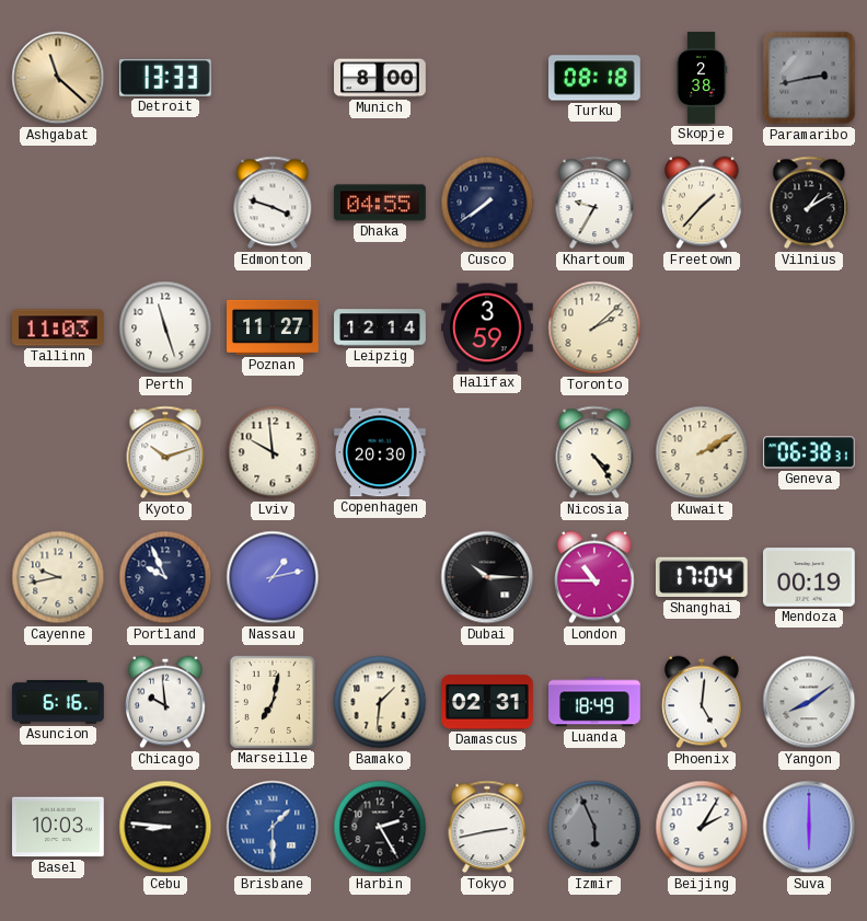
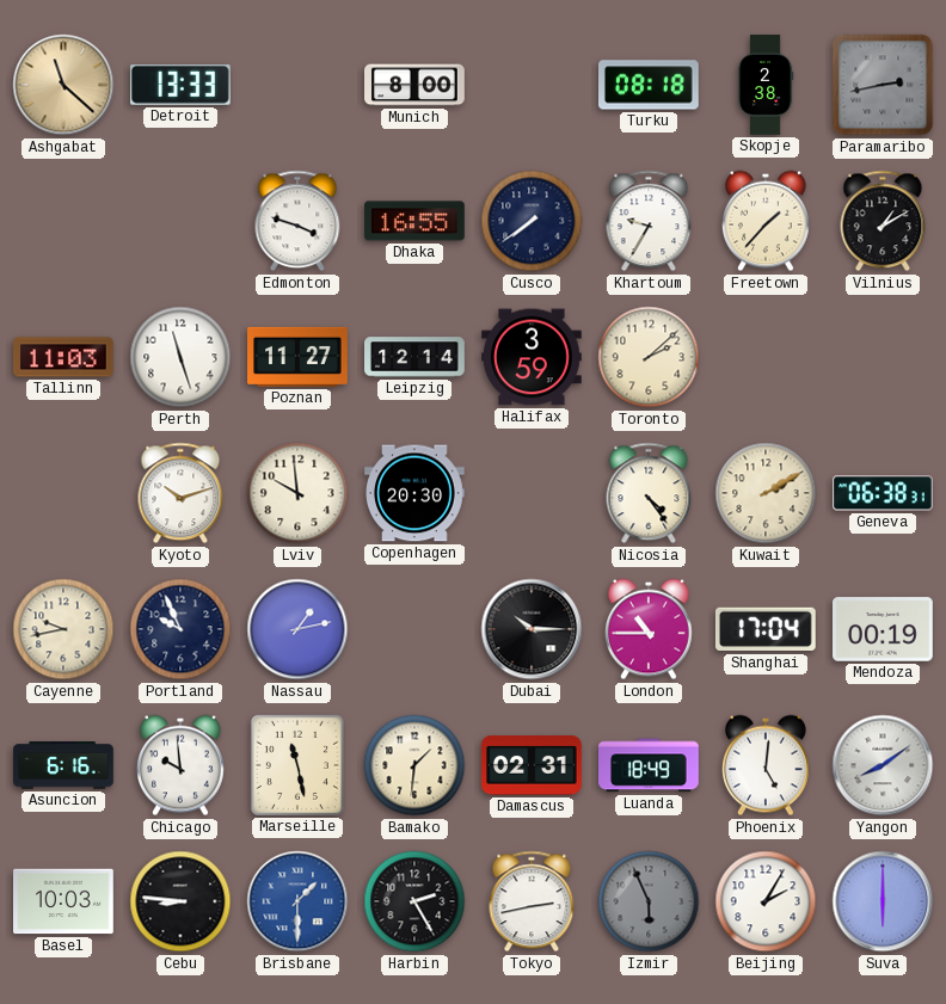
Dhaka: 04:55 -> 16:55
Marseille: 7:02 -> 11:28
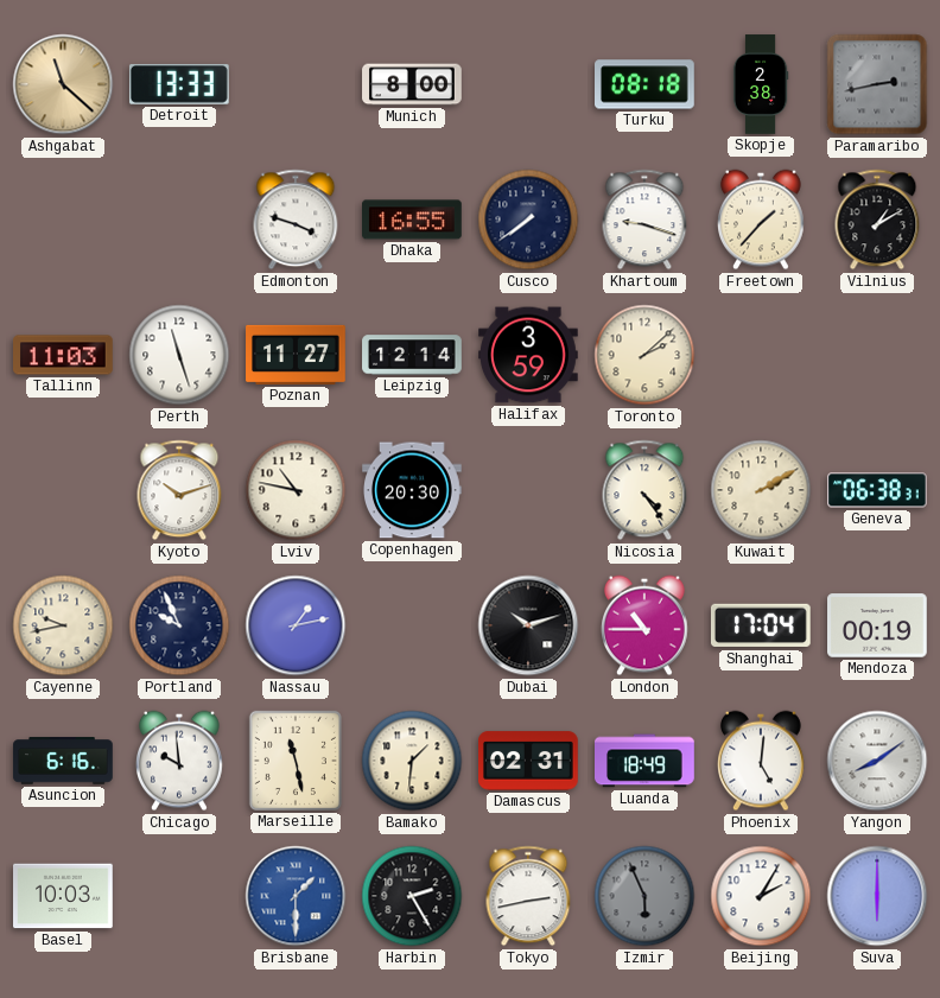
Khartoum: 9:35 -> 9:18
Lviv: 9:59 -> 10:47
Dubai: 10:15 -> 10:12
Cebu: 8:46 -> none
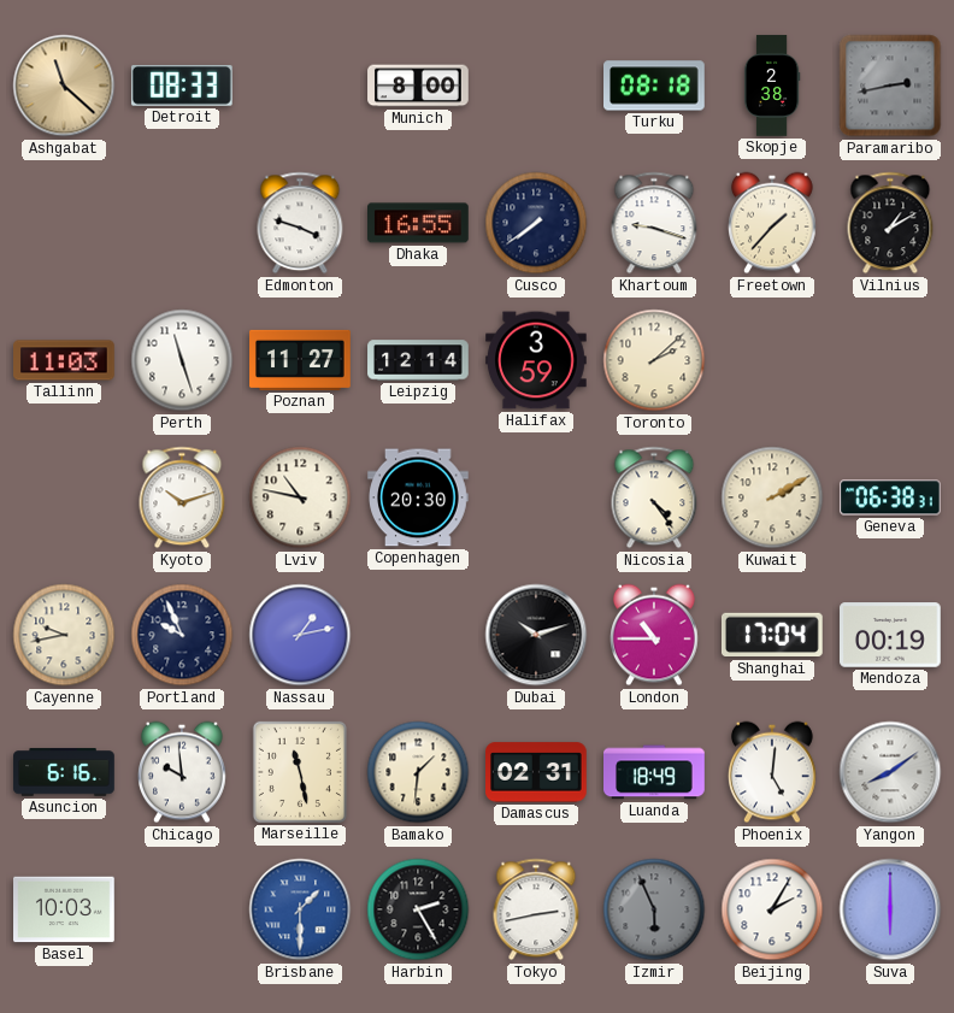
Detroit: 13:33 -> 08:33
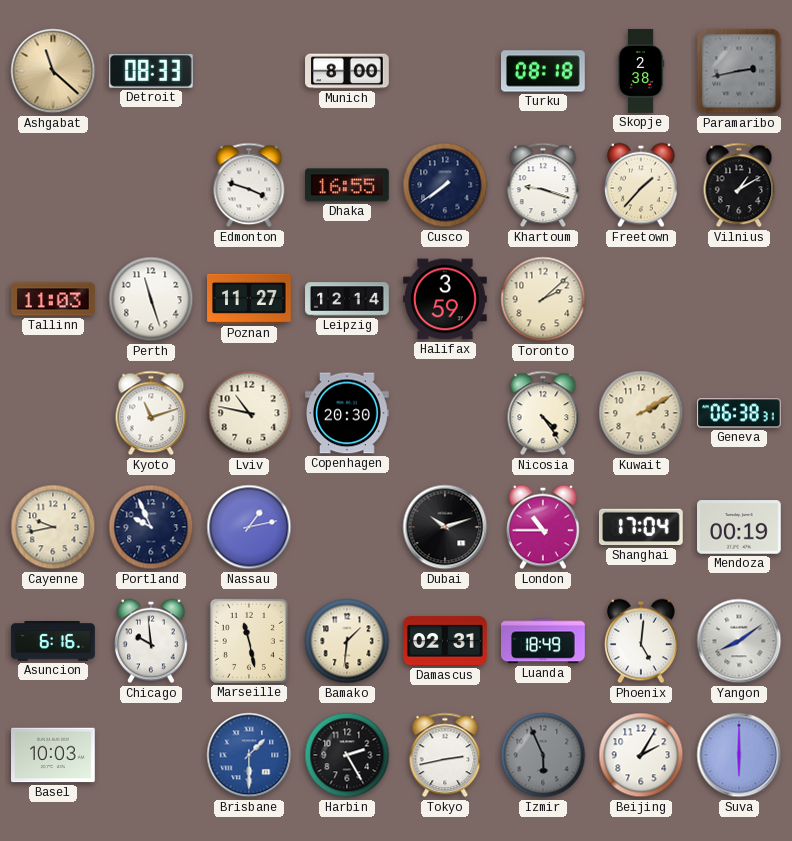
Kyoto: 10:12 -> 11:12
